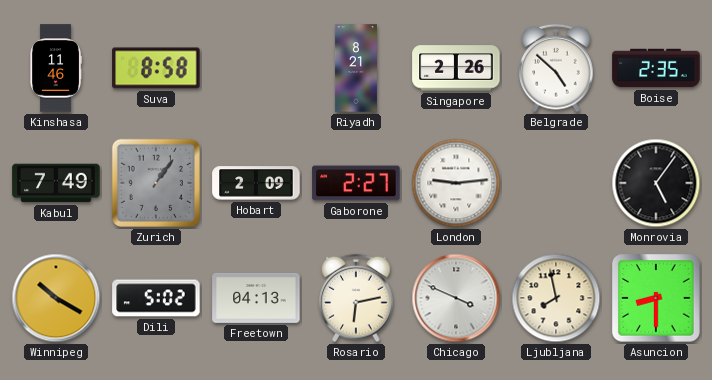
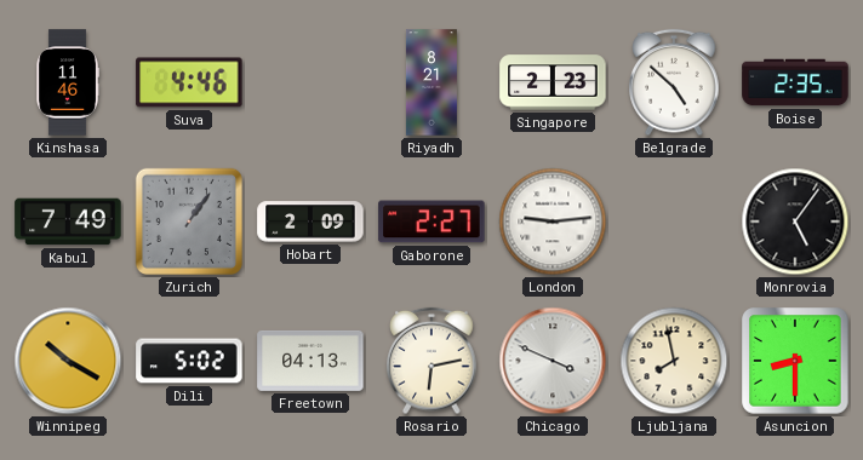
Suva: 8:58 -> 4:46
Singapore: 2:26 -> 2:23
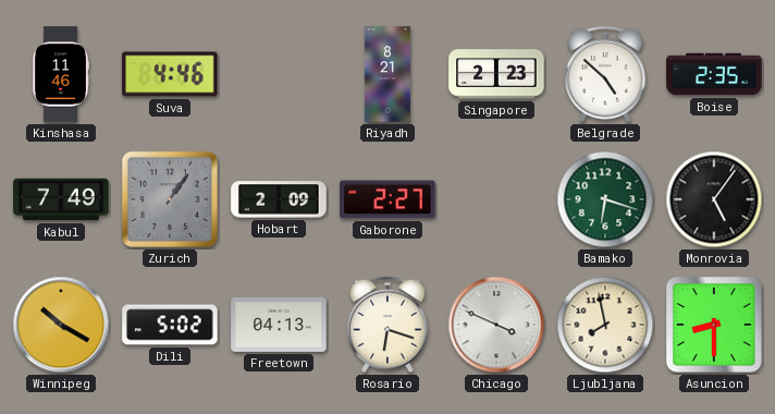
London: 9:14 -> none
Bamako: none -> 6:18
Rosario: 6:13 -> 6:18
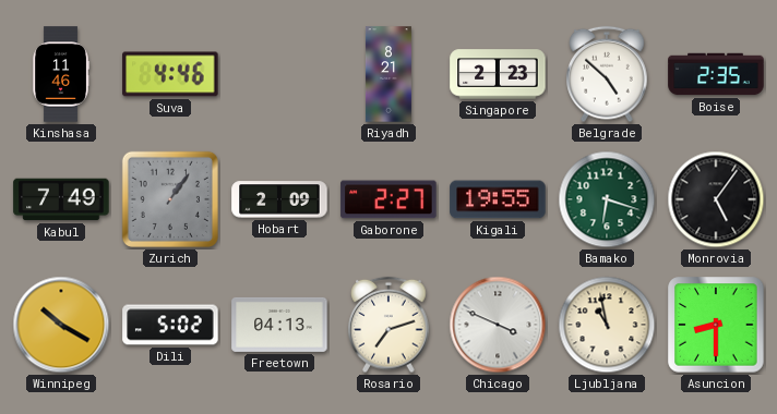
Kigali: none -> 19:55
Rosario: 6:18 -> 7:12
Ljubljana: 7:58 -> 10:58
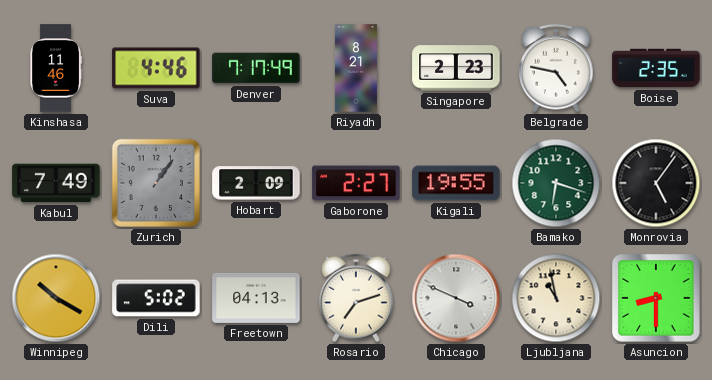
Denver: none -> 7:17
Belgrade: 4:52 -> 4:47
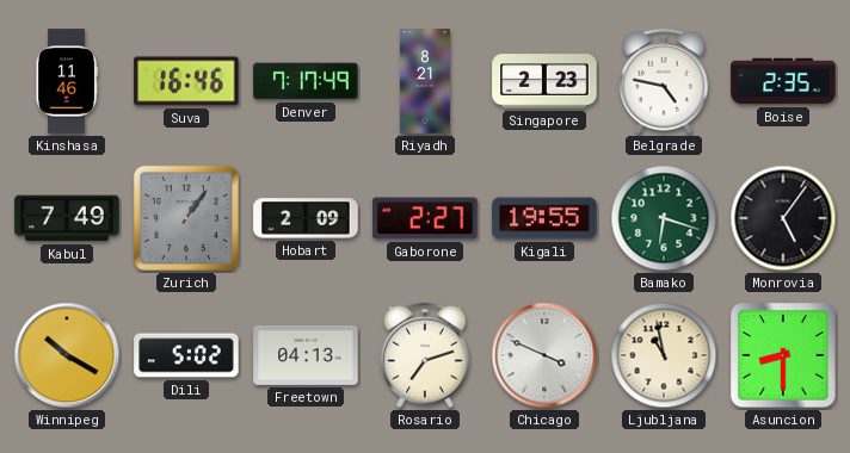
Suva: 4:46 -> 16:46
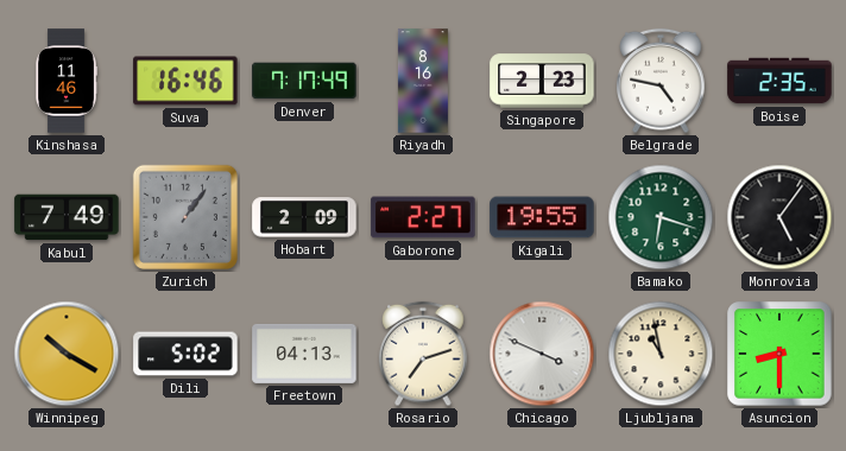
Riyadh: 8:21 -> 8:16
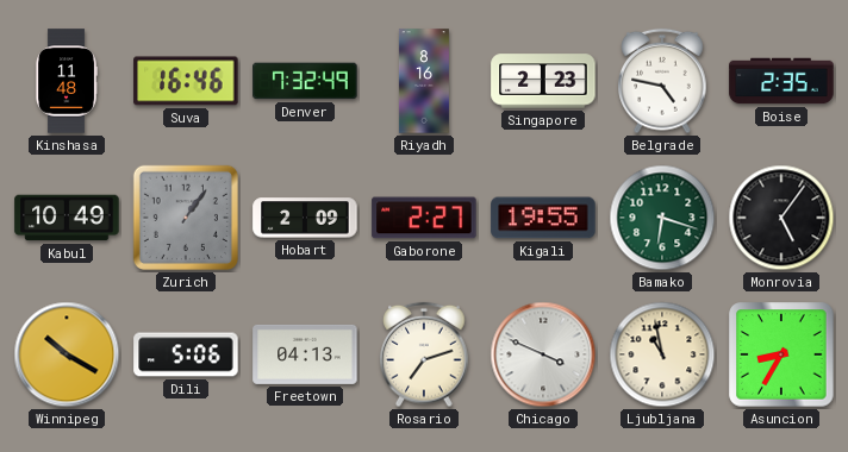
Kinshasa: 11:46 -> 11:48
Denver: 7:17 -> 7:32
Kabul: 7:49 -> 10:49
Dili: 5:02 -> 5:06
Asuncion: 8:30 -> 8:35
